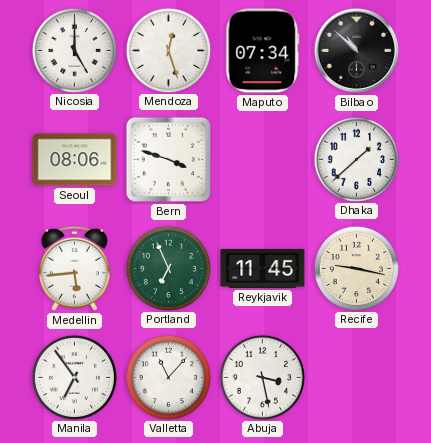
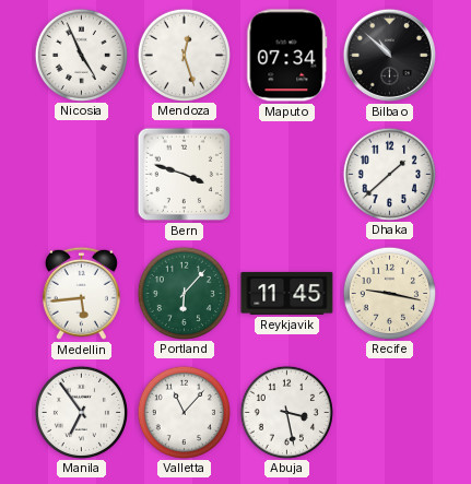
Nicosia: 5:00 -> 4:56
Seoul: 08:06 -> none
Portland: 6:56 -> 6:07
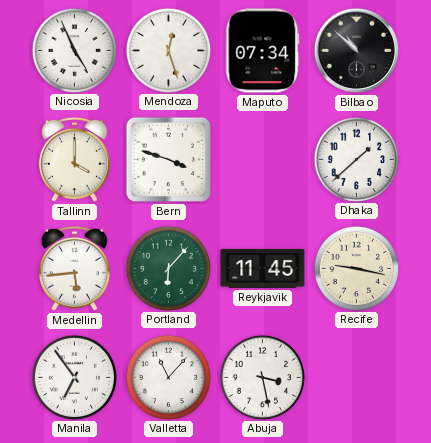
Tallinn: none -> 4:00
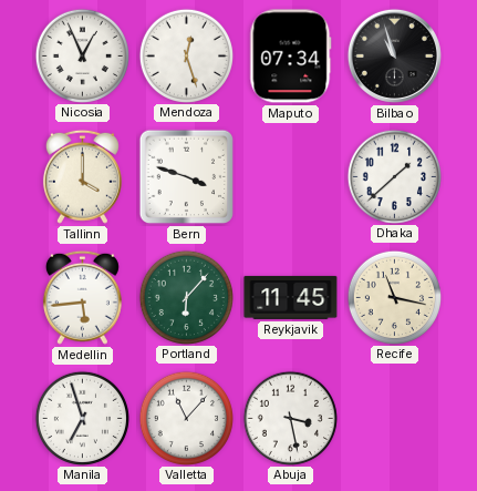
Nicosia: 4:56 -> 12:56
Bilbao: 10:52 -> 10:57
Recife: 9:17 -> 11:17
Manila: 6:54 -> 6:57
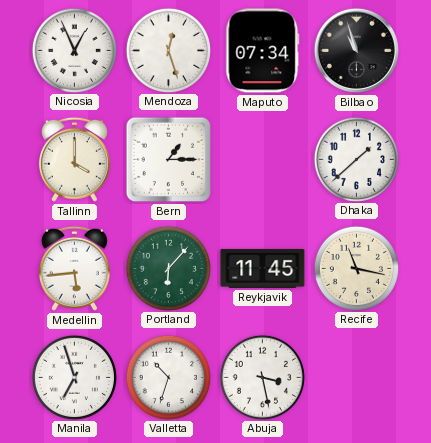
Bern: 3:48 -> 1:15
Valletta: 11:07 -> 10:33
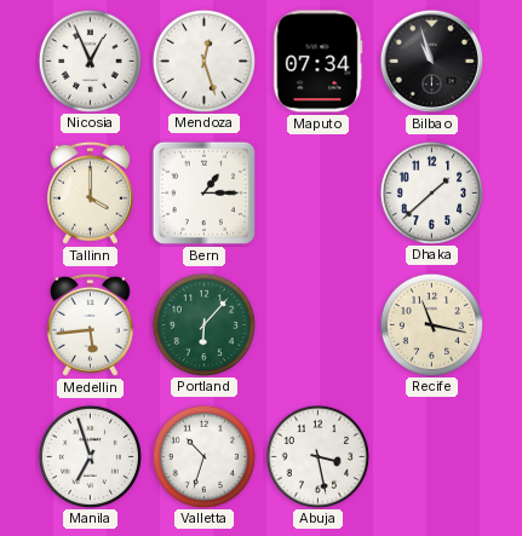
Reykjavik: 11:45 -> none
